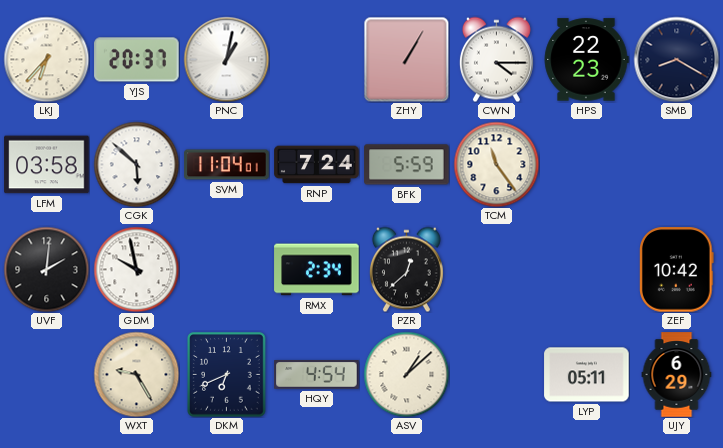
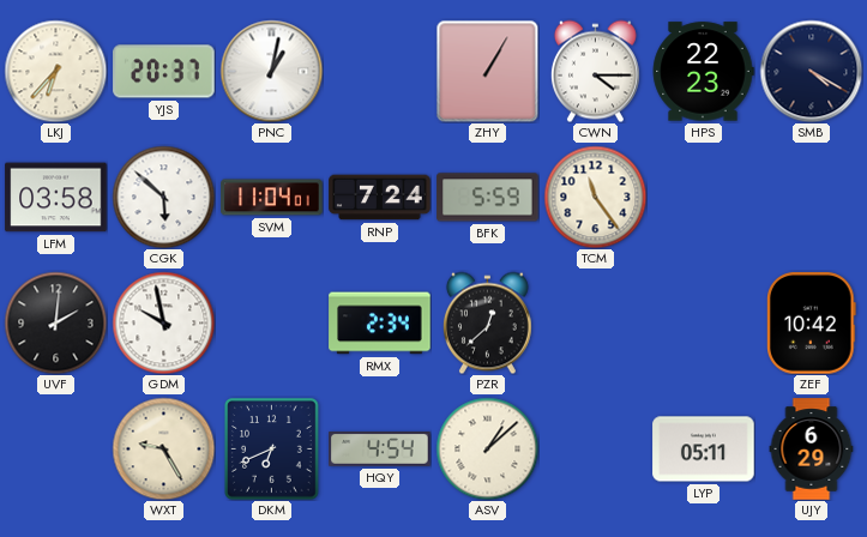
SMB: 8:20 -> 4:20
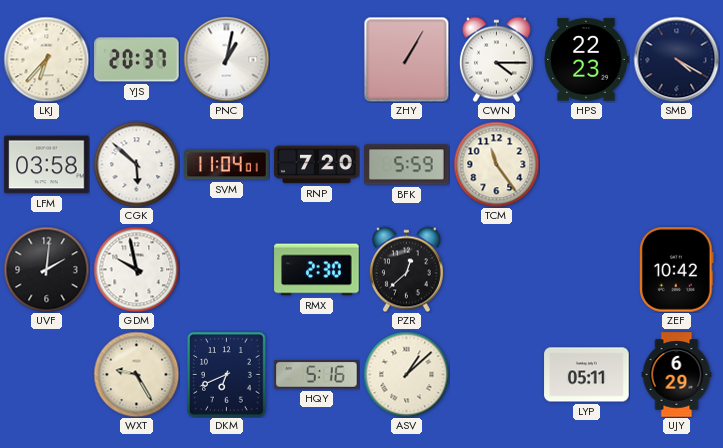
RNP: 7:24 -> 7:20
RMX: 2:34 -> 2:30
HQY: 4:54 -> 5:16
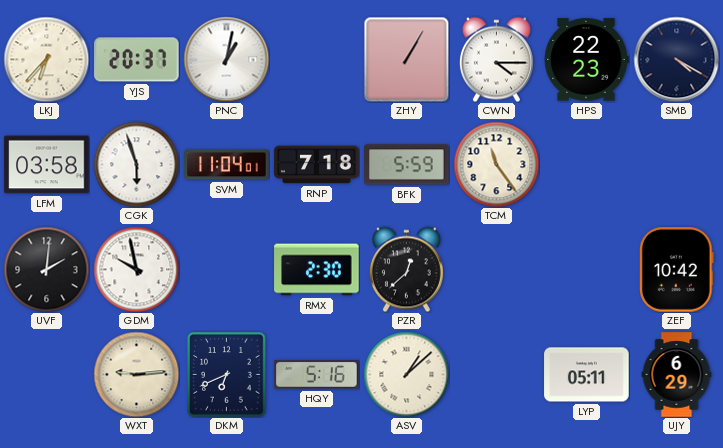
CGK: 5:52 -> 5:57
RNP: 7:20 -> 7:18
WXT: 9:25 -> 9:14
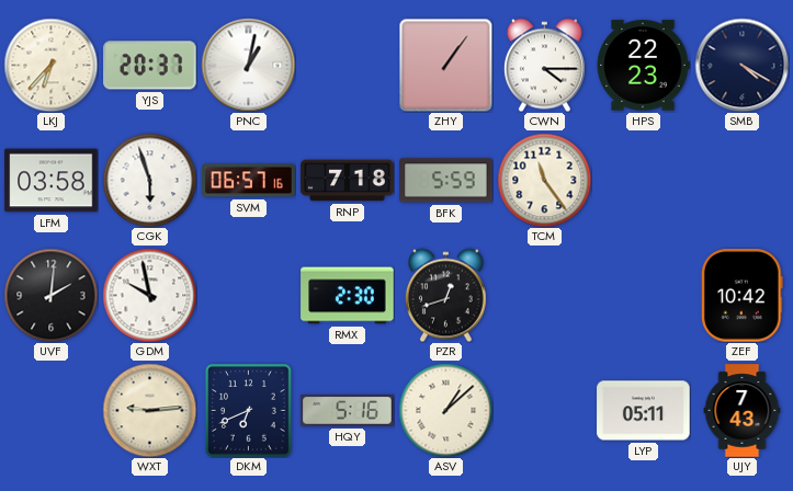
ZHY: 1:05 -> 1:06
SVM: 11:04 -> 06:57
PZR: 12:38 -> 12:42
UJY: 6:29 -> 7:43
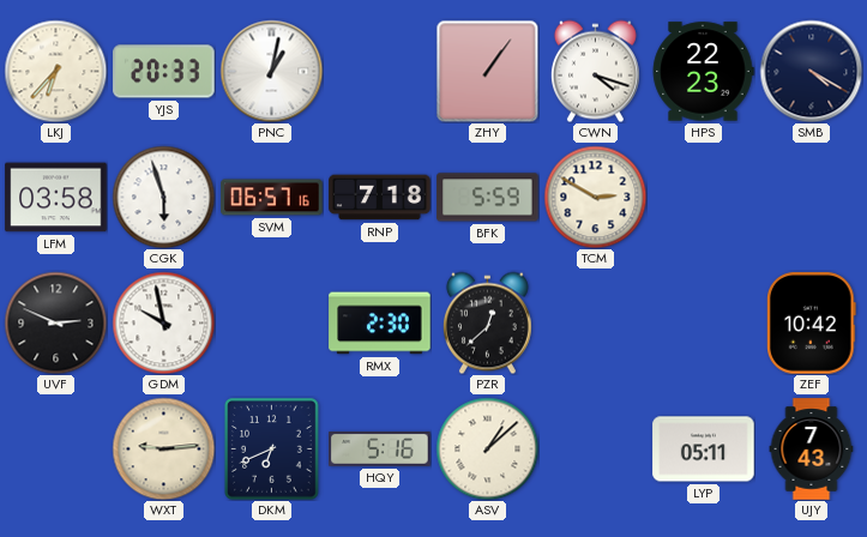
YJS: 20:37 -> 20:33
CWN: 4:15 -> 4:18
TCM: 11:24 -> 2:50
UVF: 2:01 -> 2:49
PZR: 12:42 -> 12:38
